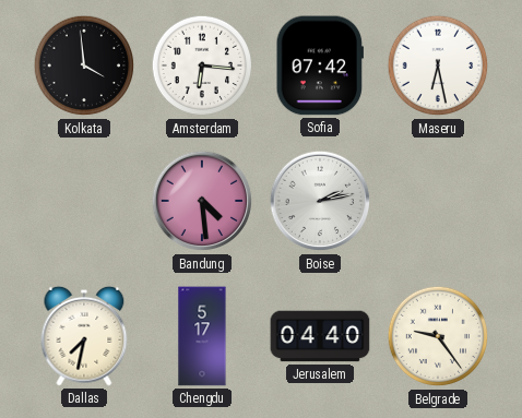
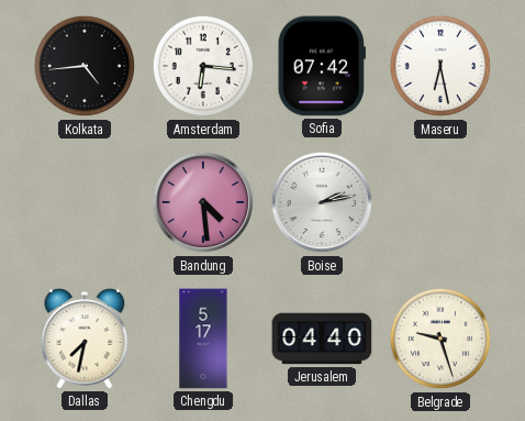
Kolkata: 3:59 -> 4:44
Belgrade: 9:24 -> 9:27
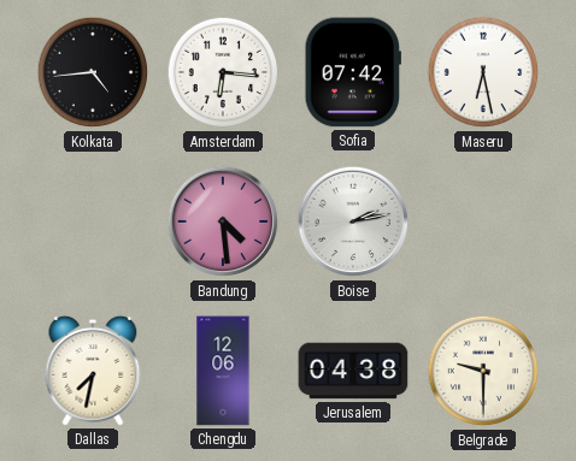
Chengdu: 5:17 -> 12:06
Jerusalem: 04:40 -> 04:38
Belgrade: 9:27 -> 9:30
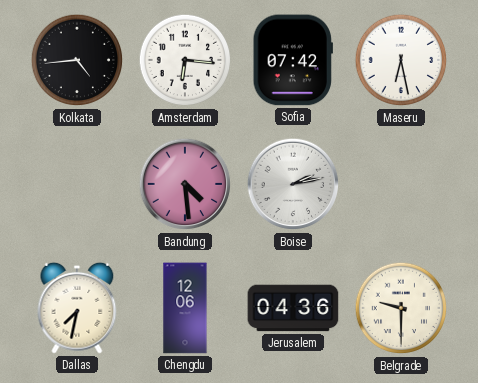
Jerusalem: 04:38 -> 04:36
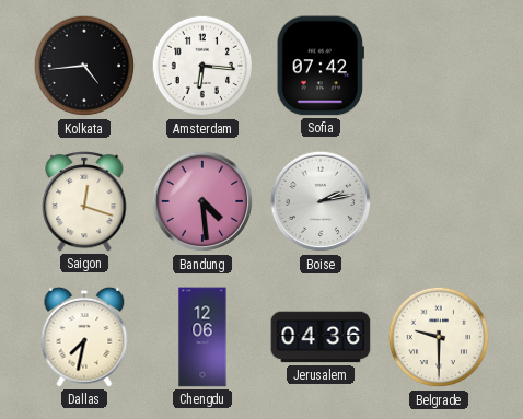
Maseru: 6:28 -> none
Saigon: none -> 12:18
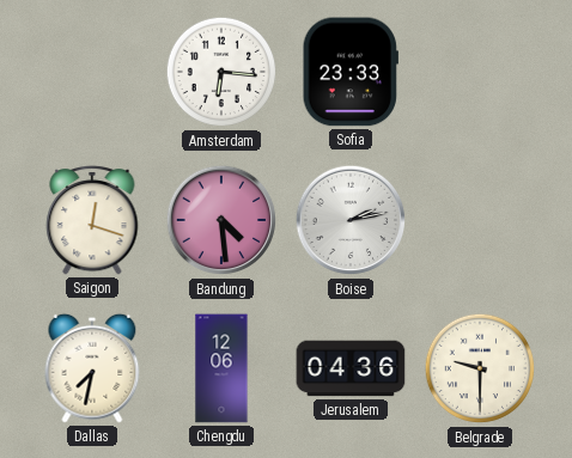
Kolkata: 4:44 -> none
Sofia: 07:42 -> 23:33
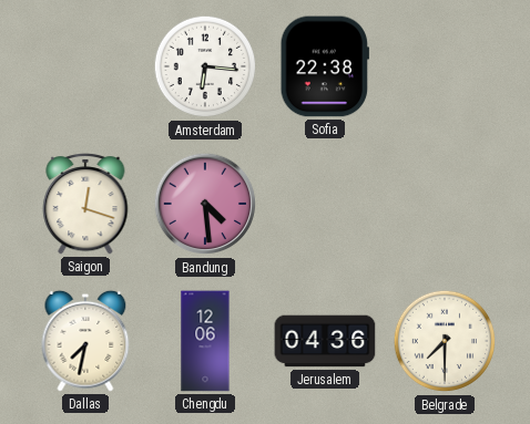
Sofia: 23:33 -> 22:38
Boise: 2:13 -> none
Belgrade: 9:30 -> 7:30
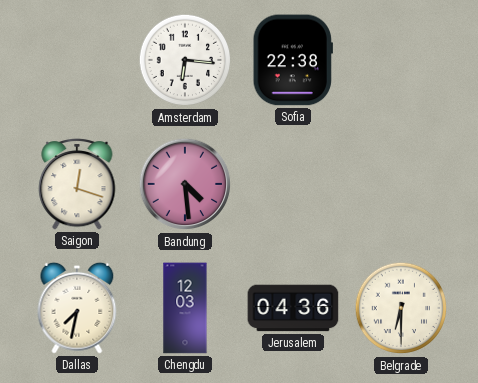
Chengdu: 12:06 -> 12:03
Belgrade: 7:30 -> 6:30
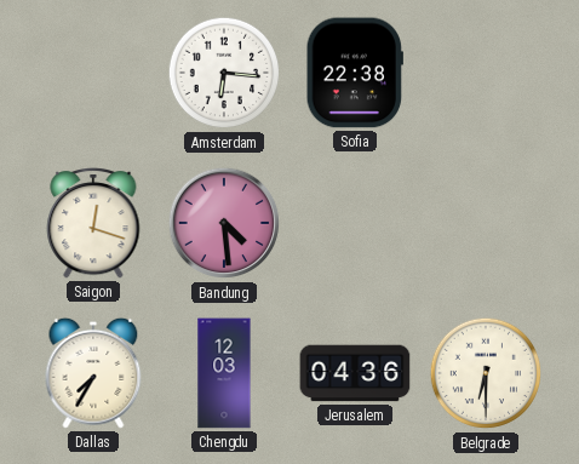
Dallas: 7:32 -> 7:35
